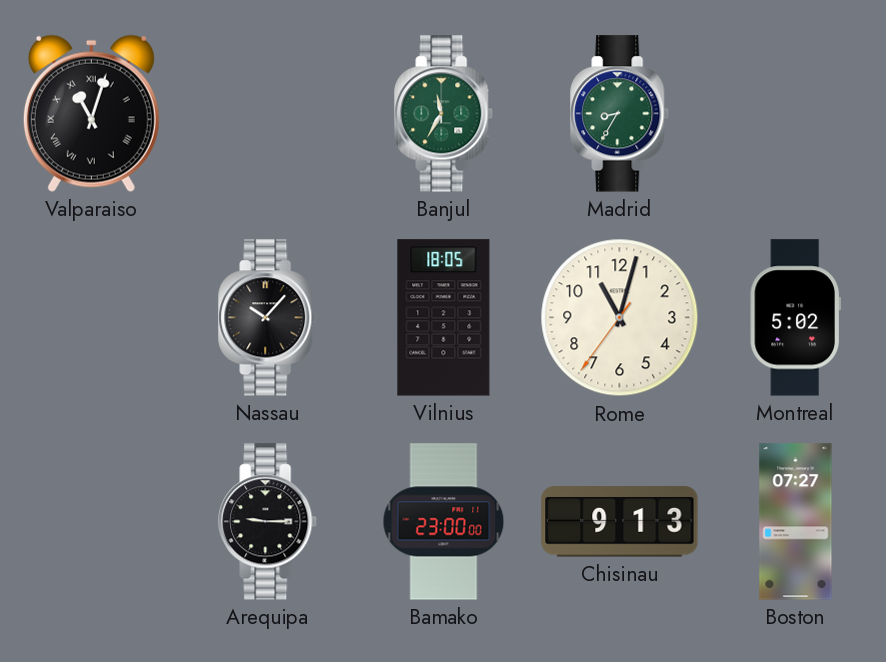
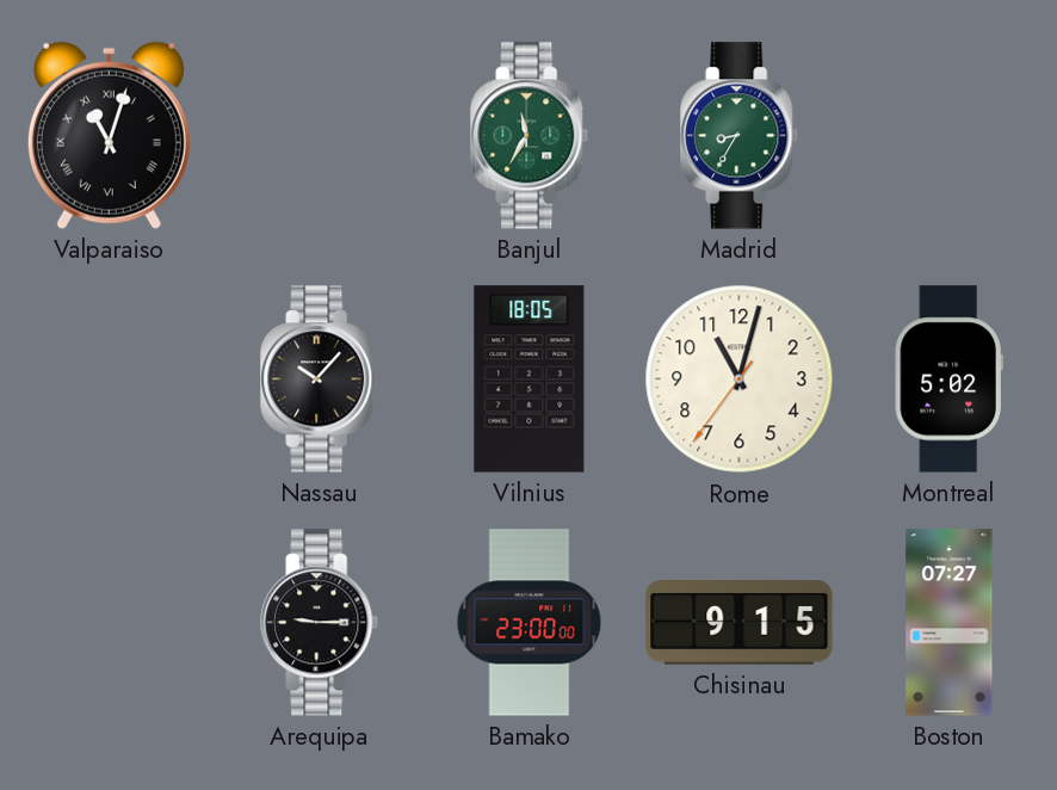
Chisinau: 9:13 -> 9:15
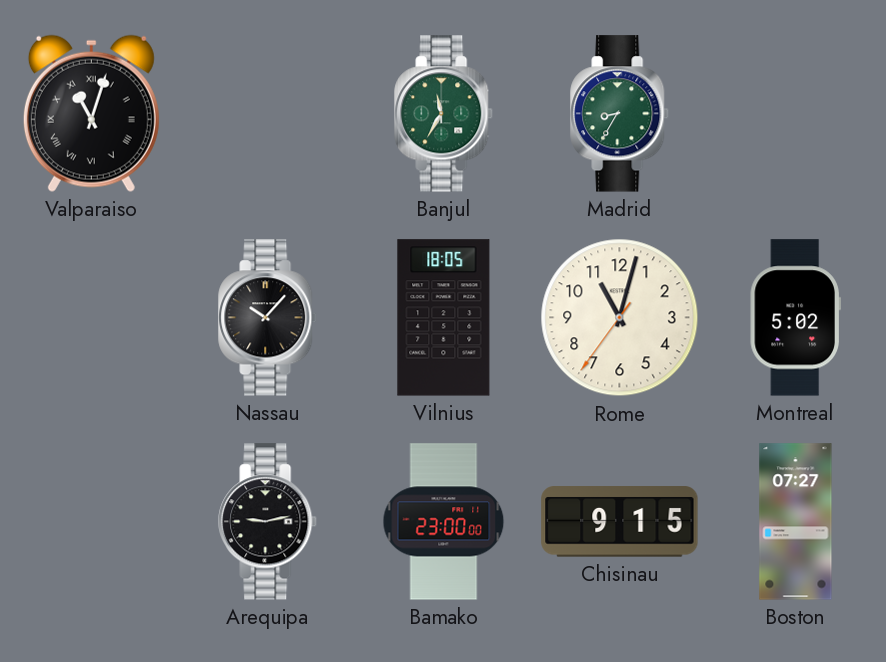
Arequipa: 9:15 -> 9:13
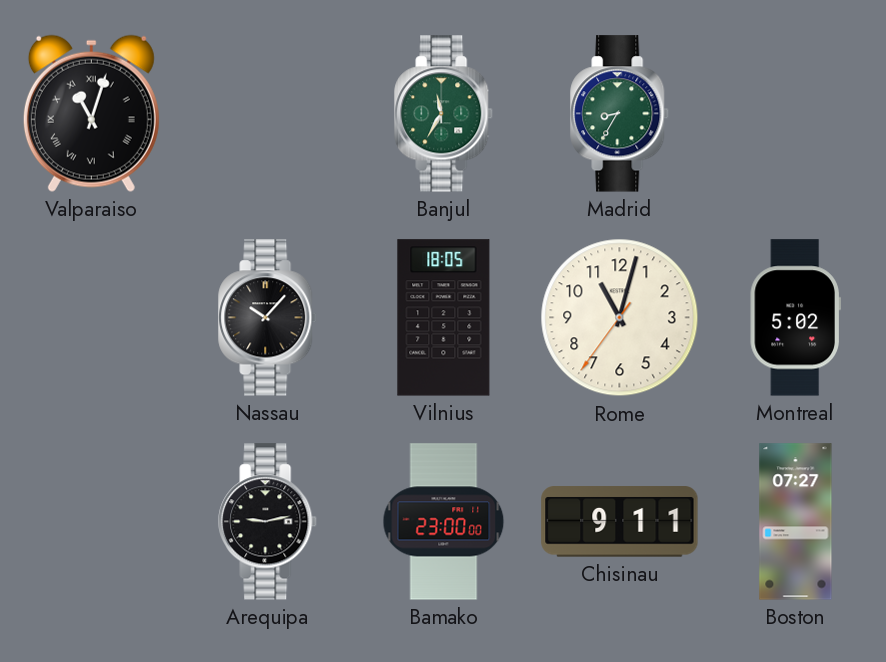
Chisinau: 9:15 -> 9:11
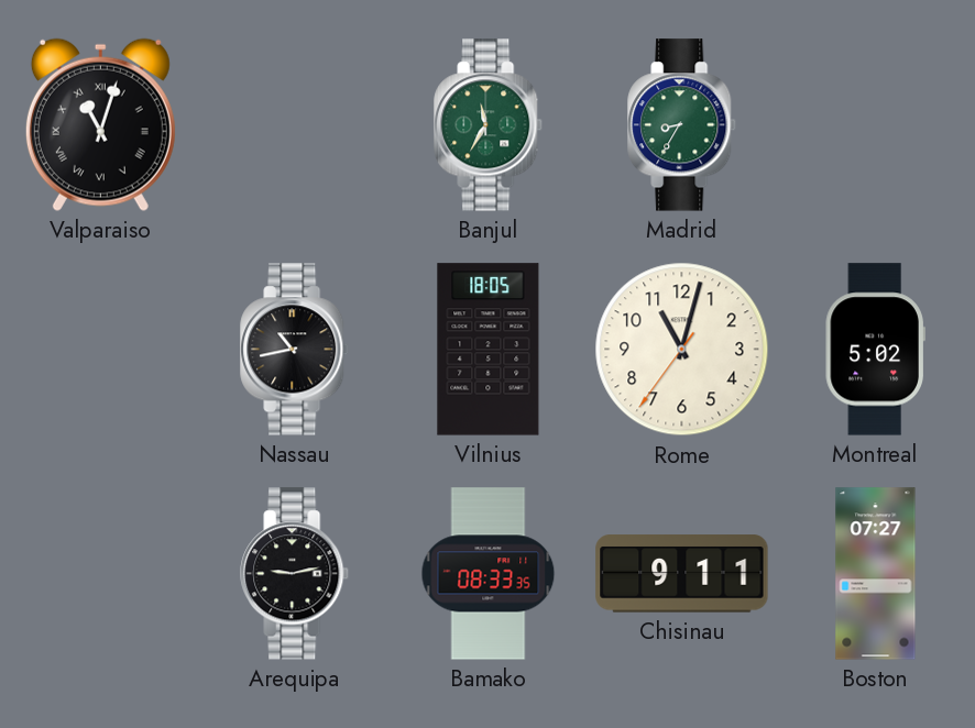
Nassau: 10:07 -> 10:43
Bamako: 23:00 -> 08:33
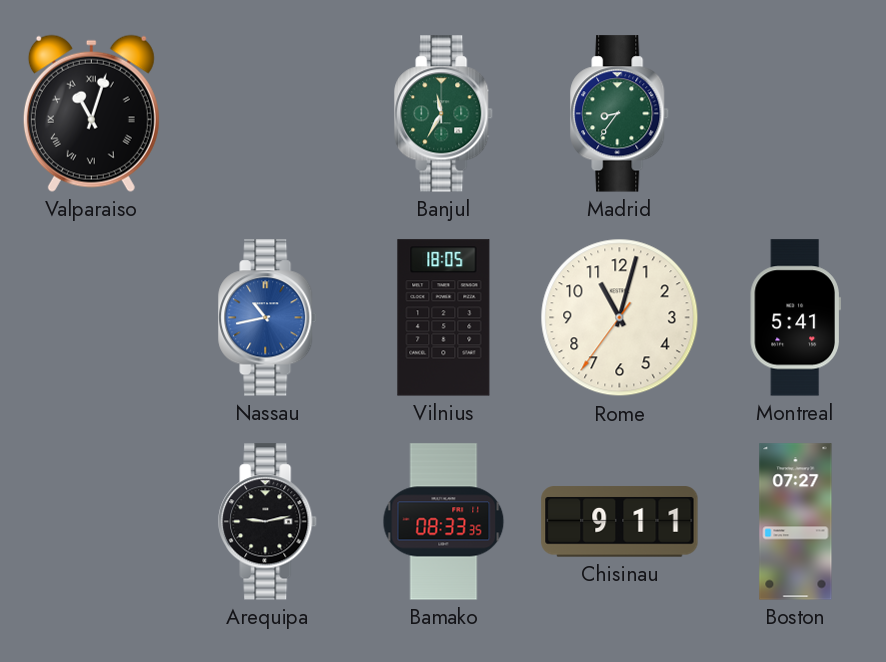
Madrid: 8:35 -> 8:36
Nassau dial: black -> blue
Montreal: 5:02 -> 5:41
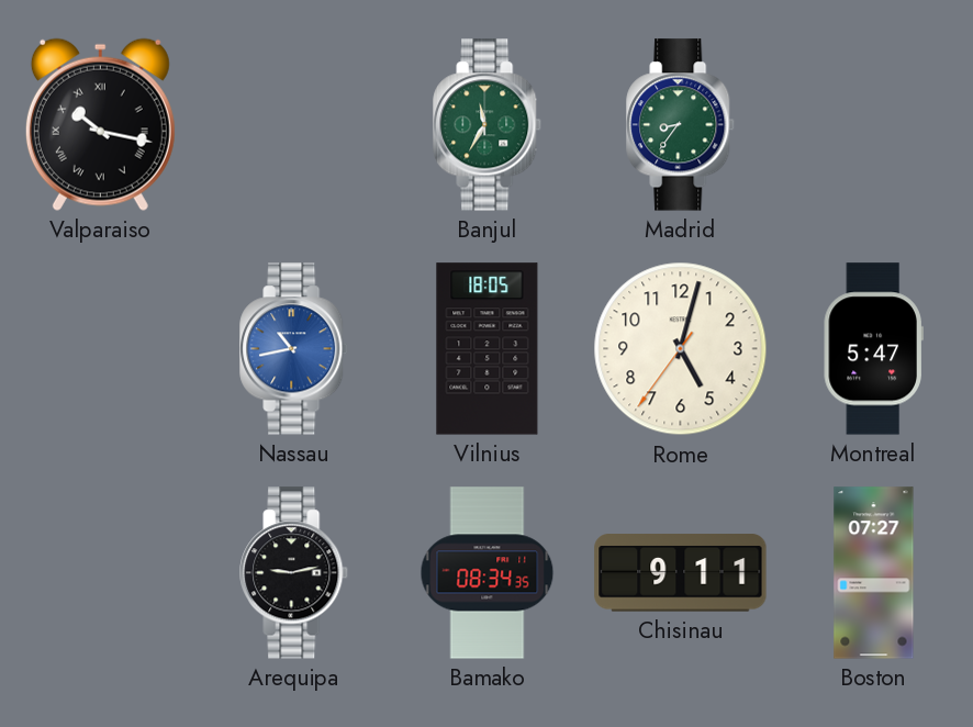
Valparaiso: 11:03 -> 10:17
Rome: 11:02 -> 5:02
Montreal: 5:41 -> 5:47
Bamako: 08:33 -> 08:34
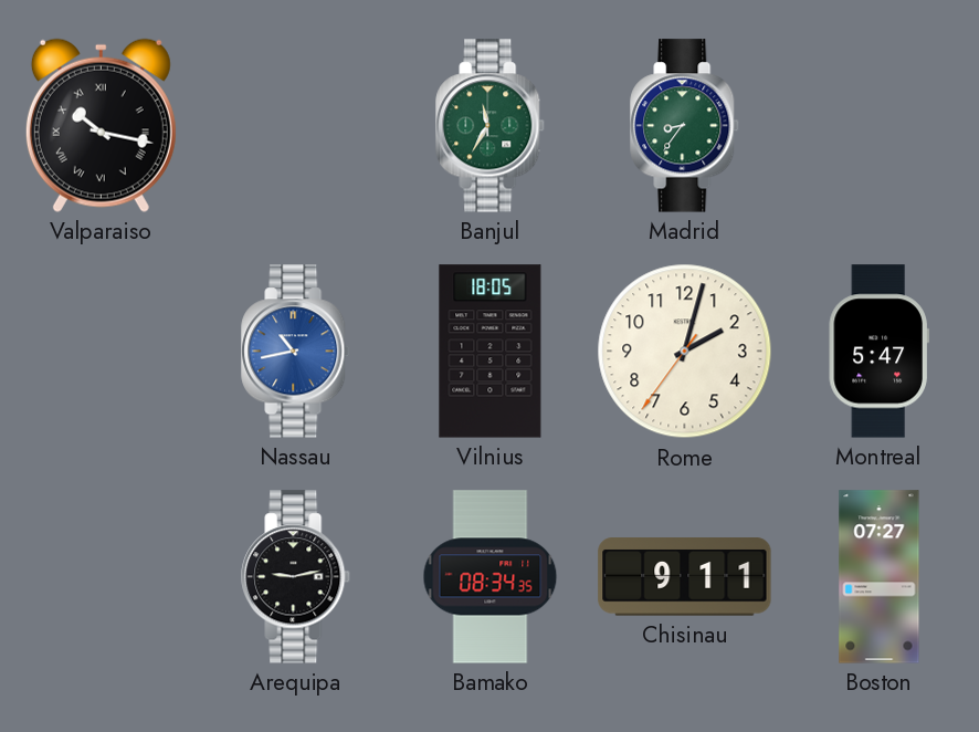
Rome: 5:02 -> 2:02
